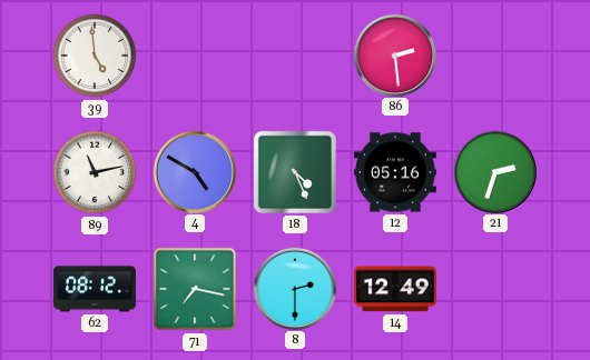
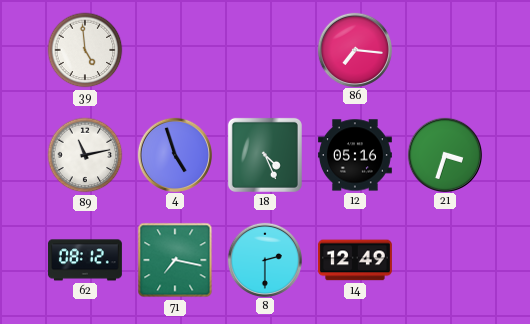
86: 2:29 -> 7:16
4: 4:50 -> 4:57
21: 2:33 -> 3:33
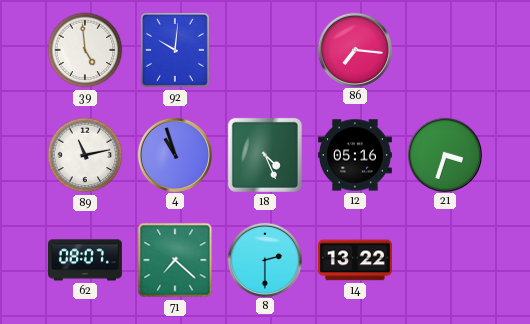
92: none -> 10:01
4: 4:57 -> 10:57
62: 08:12 -> 08:07
71: 7:17 -> 7:22
14: 12:49 -> 13:22
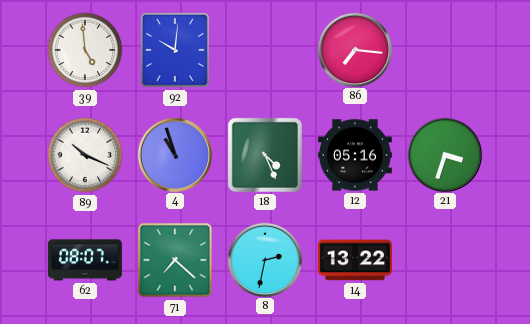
89: 11:13 -> 10:19
8: 2:30 -> 2:32
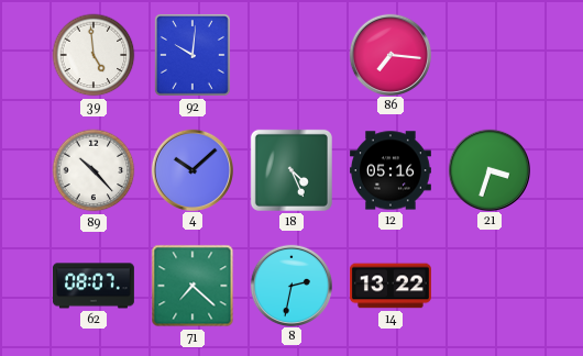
89: 10:19 -> 10:23
4: 10:57 -> 10:08
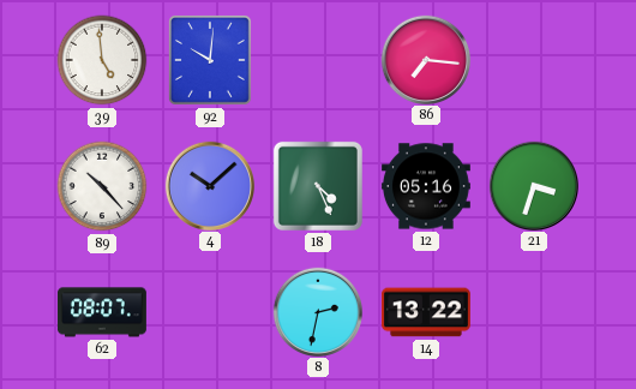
71: 7:22 -> none
